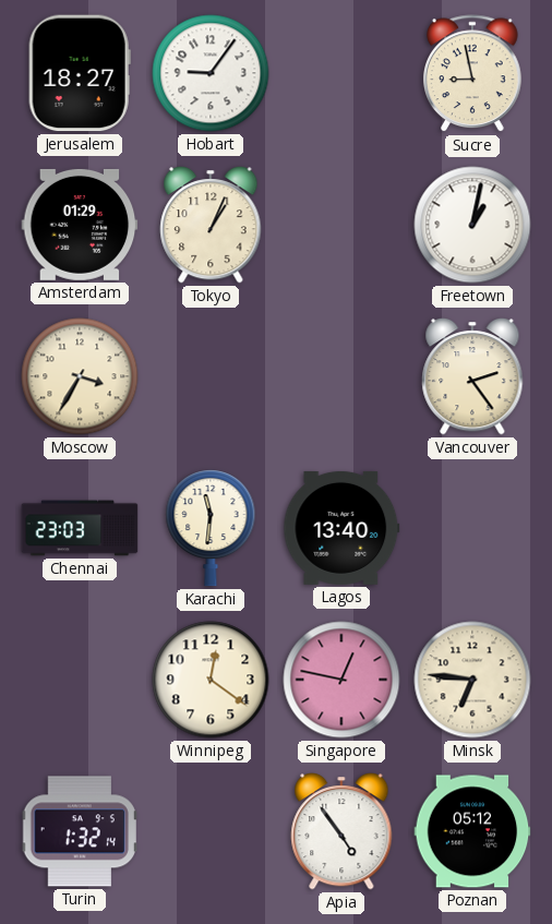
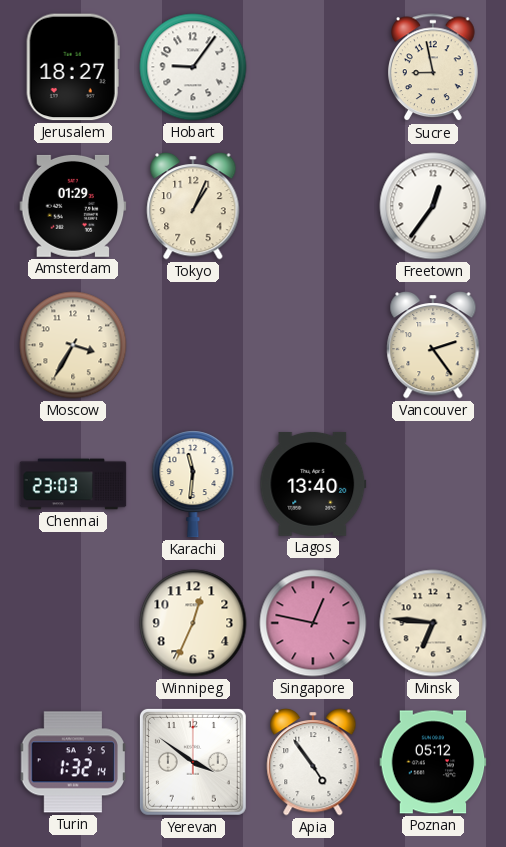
Freetown: 1:02 -> 12:36
Winnipeg: 12:21 -> 12:34
Yerevan: none -> 3:51
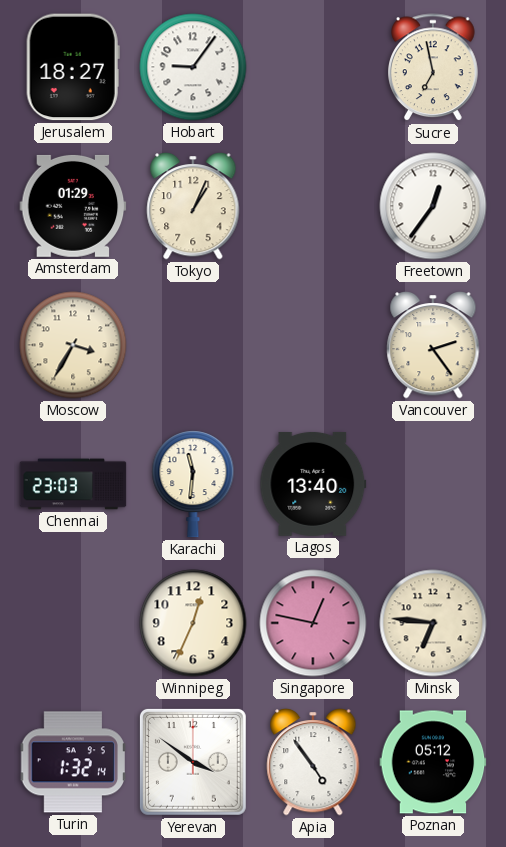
Sucre: 8:58 -> 6:58
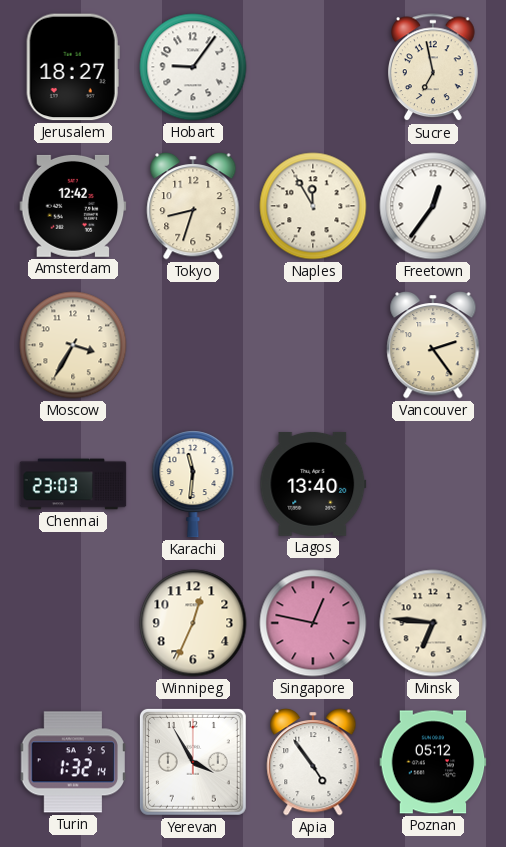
Amsterdam: 01:29 -> 12:42
Tokyo: 1:04 -> 8:33
Naples: none -> 11:55
Yerevan: 3:51 -> 3:55
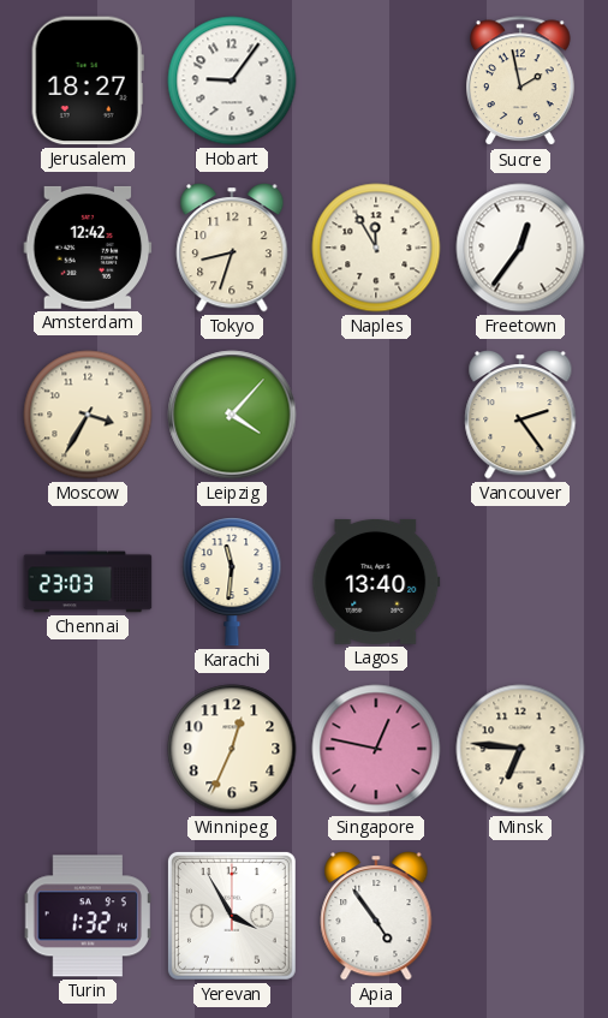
Sucre: 6:58 -> 1:58
Leipzig: none -> 4:07
Poznan: 05:12 -> none
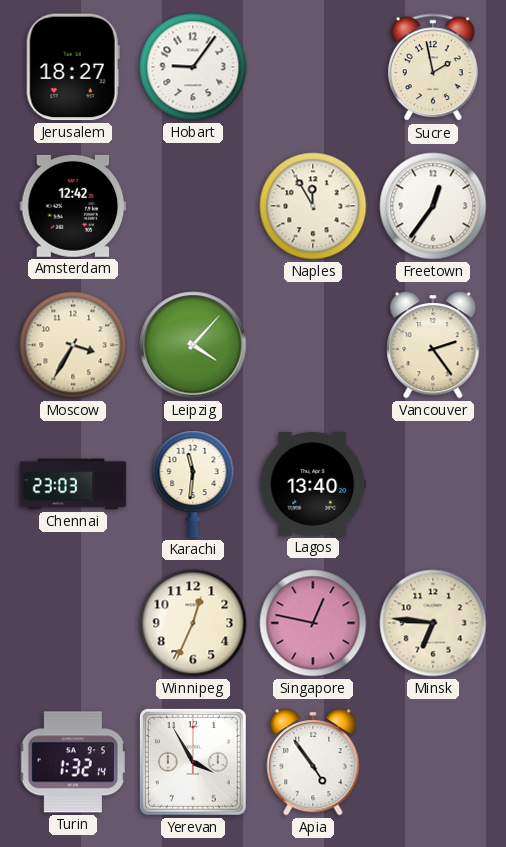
Tokyo: 8:33 -> none
